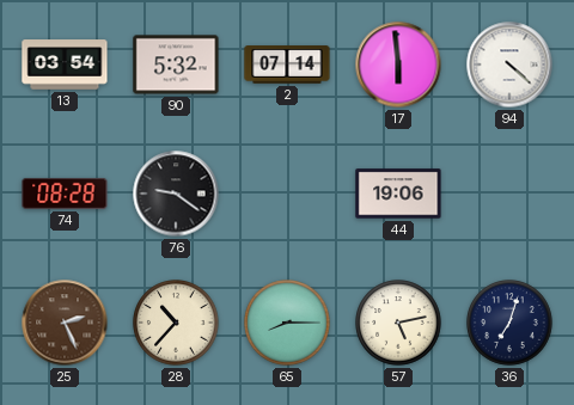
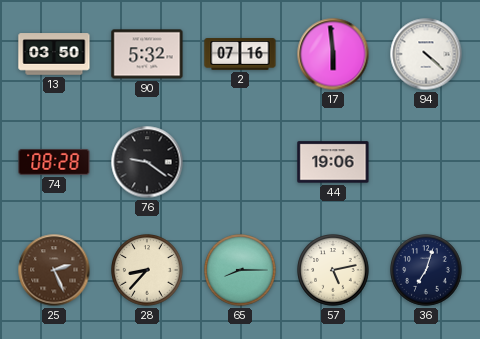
13: 03:54 -> 03:50
2: 07:14 -> 07:16
28: 10:37 -> 8:37
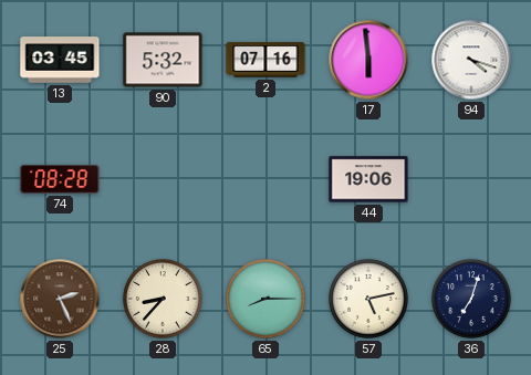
13: 03:50 -> 03:45
94: 4:22 -> 4:18
76: 9:21 -> none
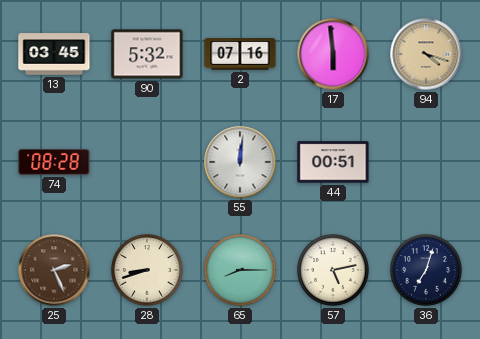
94 dial: white -> champagne
55: none -> 12:01
44: 19:06 -> 00:51
28: 8:37 -> 8:42
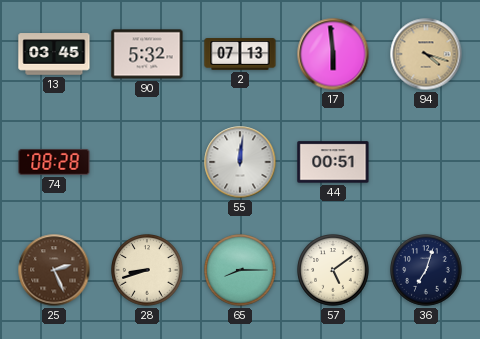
2: 07:16 -> 07:13
57: 5:13 -> 5:09
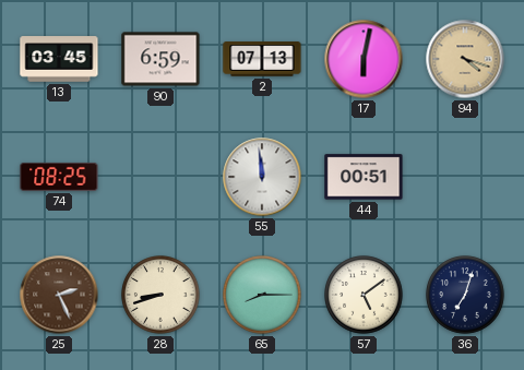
90: 5:32 -> 6:59
17: 5:59 -> 6:02
74: 08:28 -> 08:25
55: 12:01 -> 11:59
